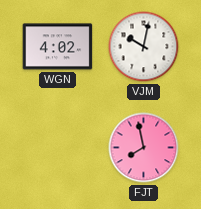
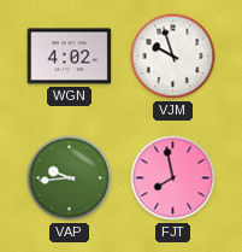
VJM: 10:02 -> 9:57
VAP: none -> 9:44
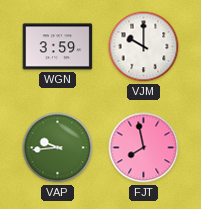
WGN: 4:02 -> 3:59
VJM: 9:57 -> 10:00
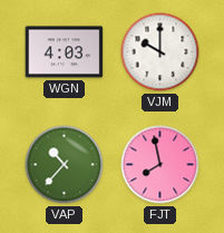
WGN: 3:59 -> 4:03
VAP: 9:44 -> 10:37
